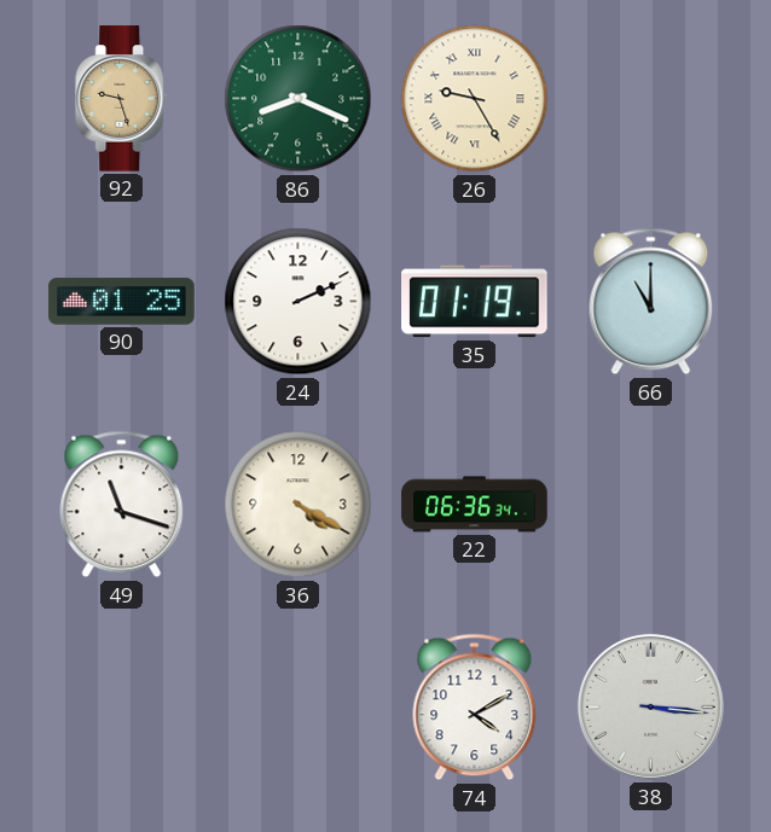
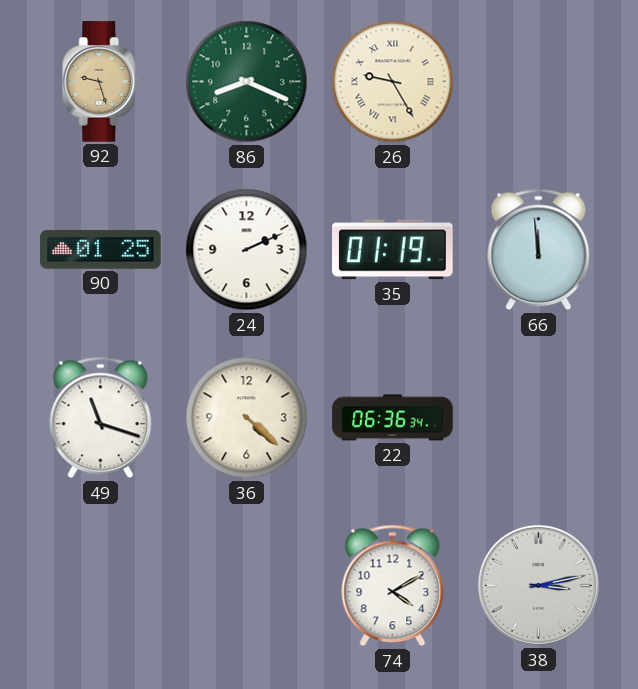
66: 11:00 -> 11:59
36: 4:20 -> 4:22
38: 3:16 -> 3:13
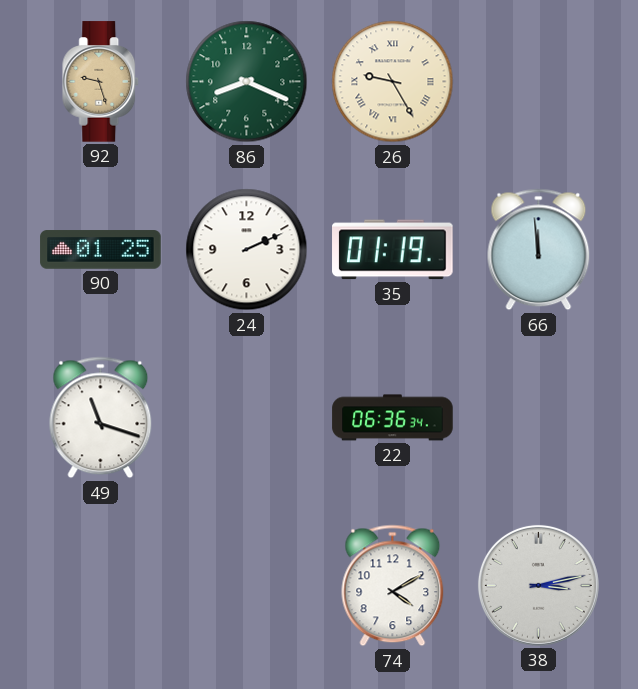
36: 4:22 -> none
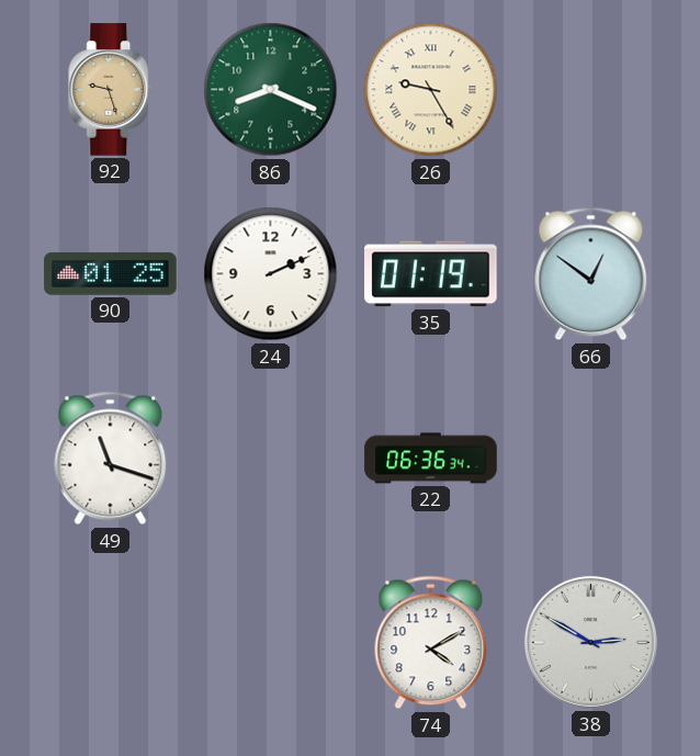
66: 11:59 -> 12:51
38: 3:13 -> 2:50
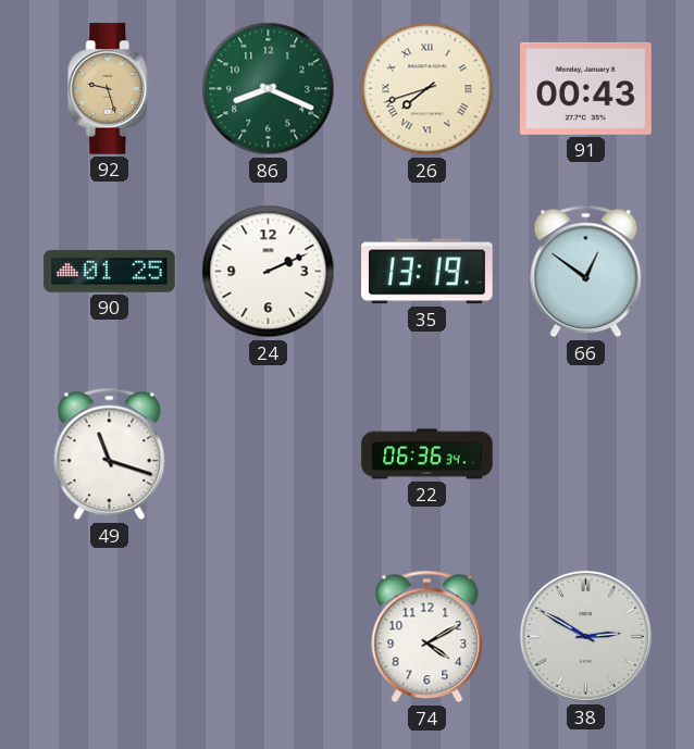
26: 9:25 -> 7:42
91: none -> 00:43
35: 01:19 -> 13:19
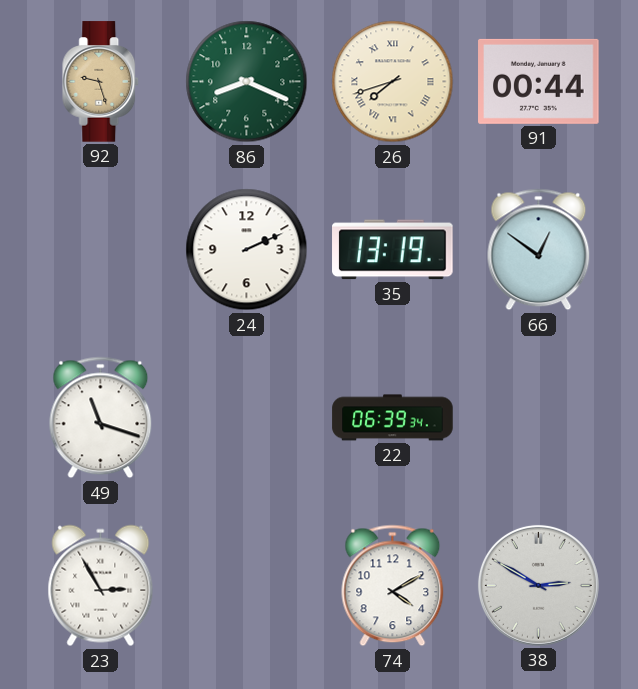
91: 00:43 -> 00:44
90: 01:25 -> none
22: 06:36 -> 06:39
23: none -> 2:55
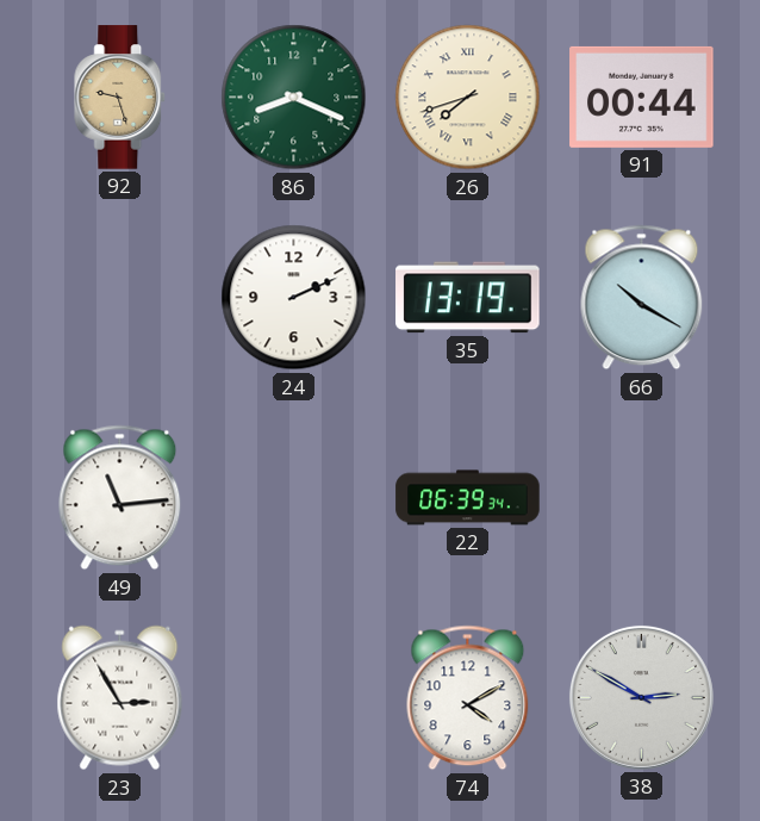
66: 12:51 -> 10:20
49: 11:18 -> 11:14
